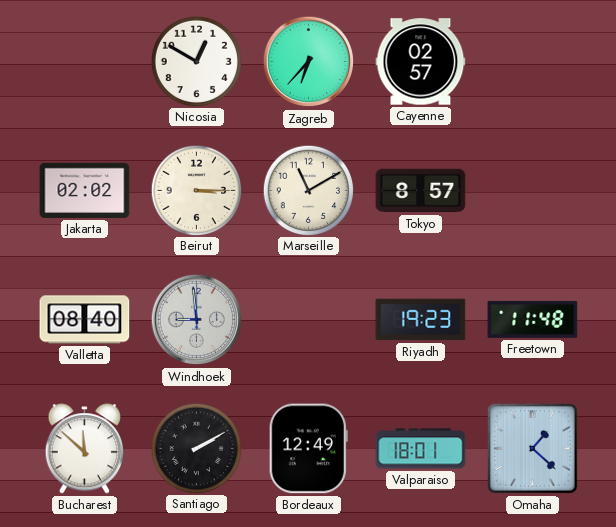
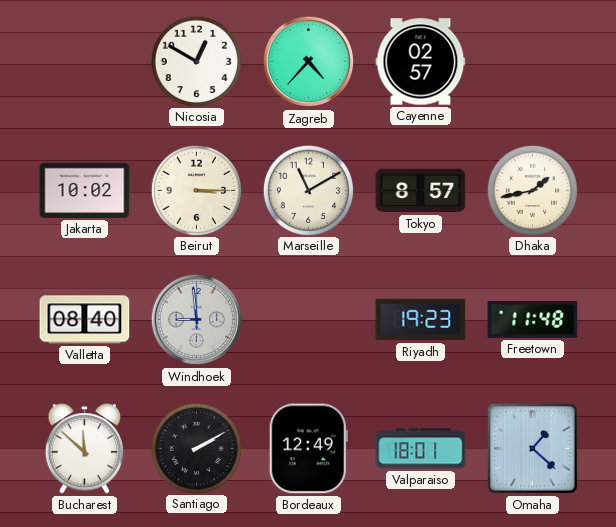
Zagreb: 6:37 -> 4:37
Jakarta: 02:02 -> 10:02
Dhaka: none -> 1:43
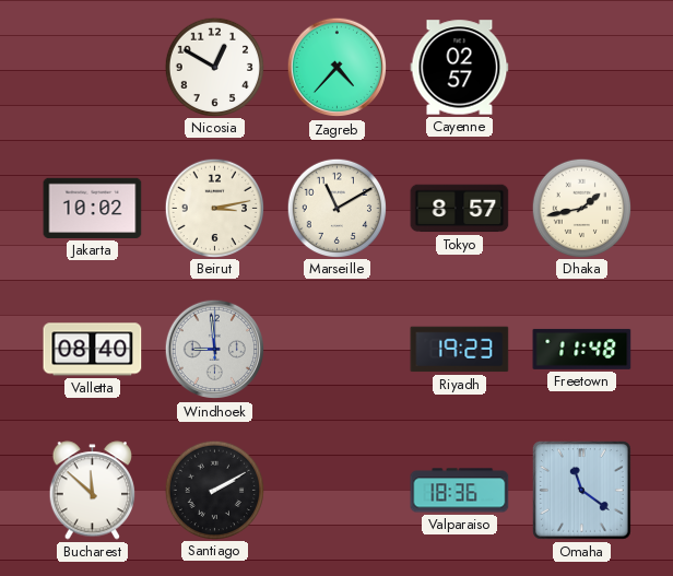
Beirut: 3:15 -> 3:13
Bordeaux: 12:49 -> none
Valparaiso: 18:01 -> 18:36
Omaha: 1:22 -> 11:21
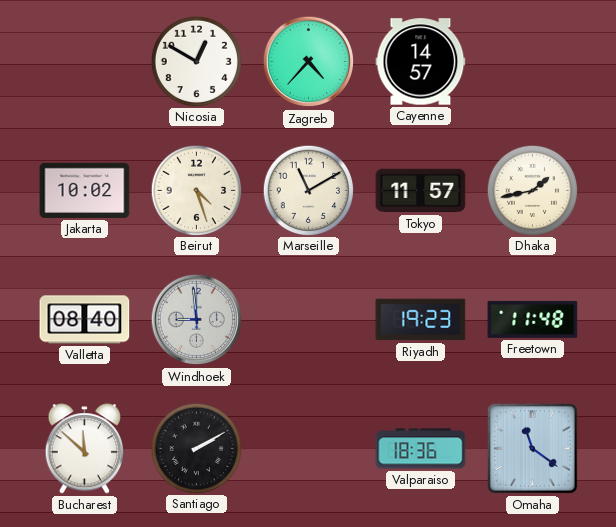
Cayenne: 02:57 -> 14:57
Beirut: 3:13 -> 4:27
Tokyo: 8:57 -> 11:57
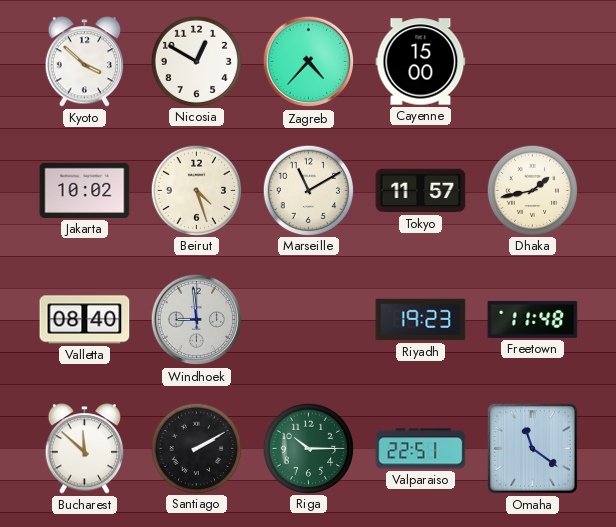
Kyoto: none -> 3:52
Cayenne: 14:57 -> 15:00
Riga: none -> 10:15
Valparaiso: 18:36 -> 22:51
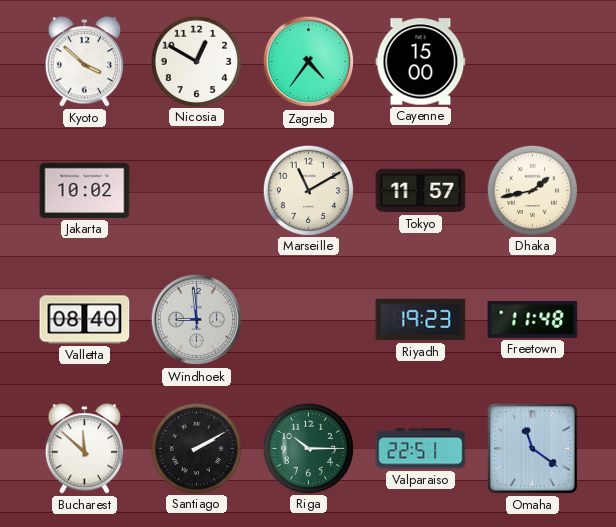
Zagreb: 4:37 -> 4:36
Beirut: 4:27 -> none
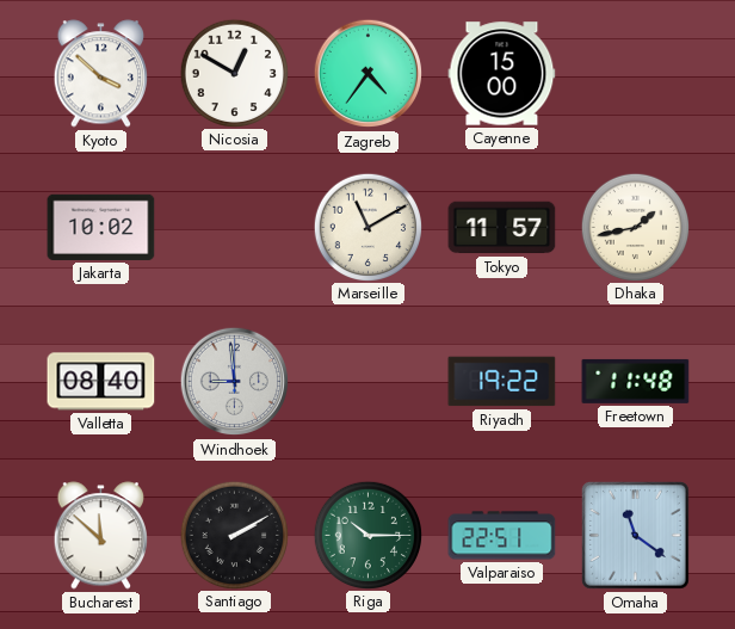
Riyadh: 19:23 -> 19:22
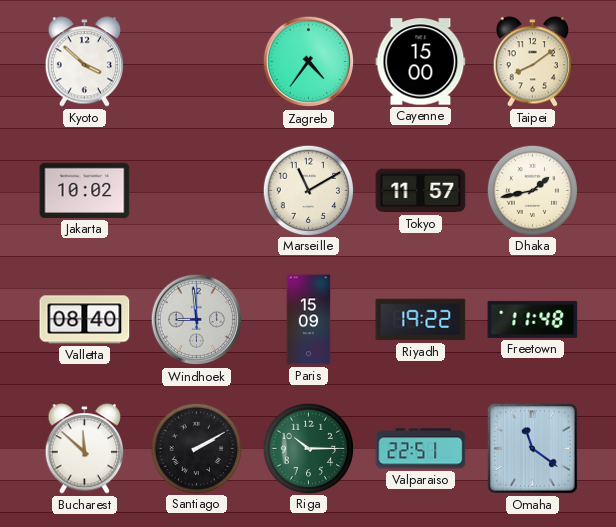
Nicosia: 12:50 -> none
Taipei: none -> 8:09
Paris: none -> 15:09
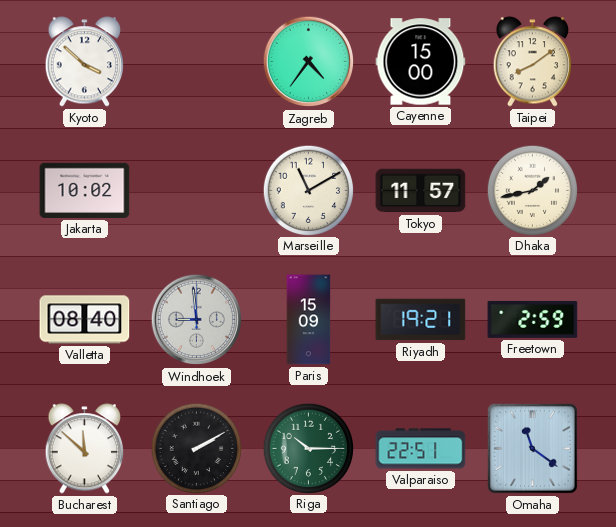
Riyadh: 19:22 -> 19:21
Freetown: 11:48 -> 2:59
